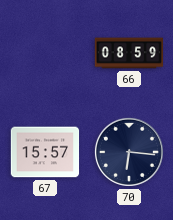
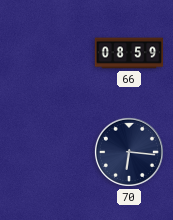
67: 15:57 -> none
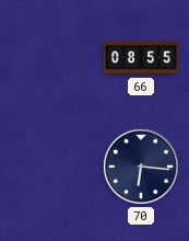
66: 08:59 -> 08:55
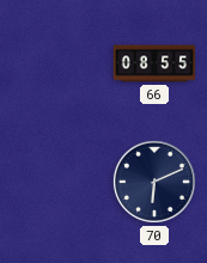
70: 6:16 -> 6:11
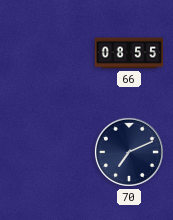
70: 6:11 -> 7:11
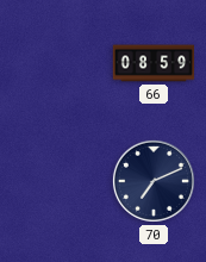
66: 08:55 -> 08:59
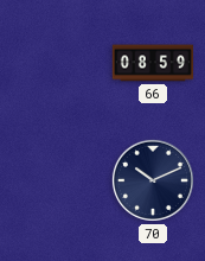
70: 7:11 -> 10:11
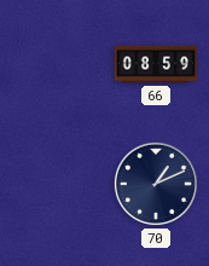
70: 10:11 -> 1:11
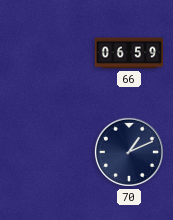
66: 08:59 -> 06:59
